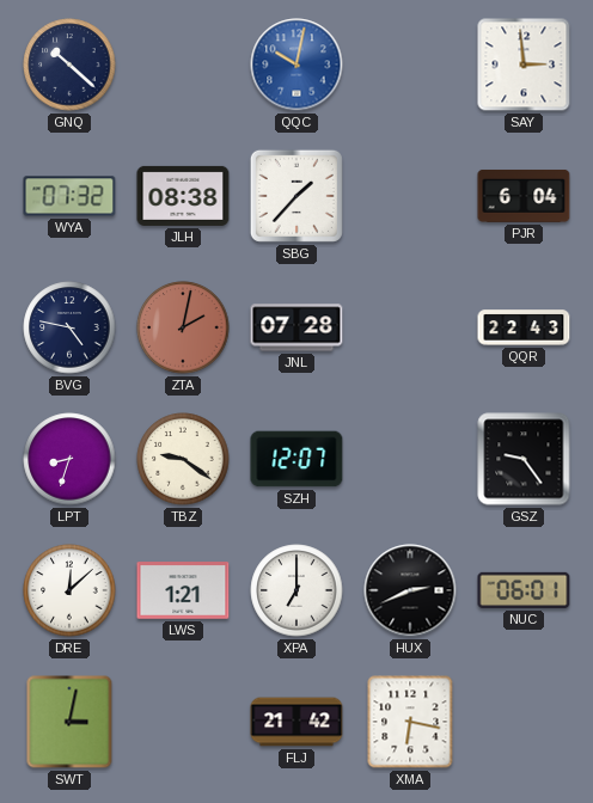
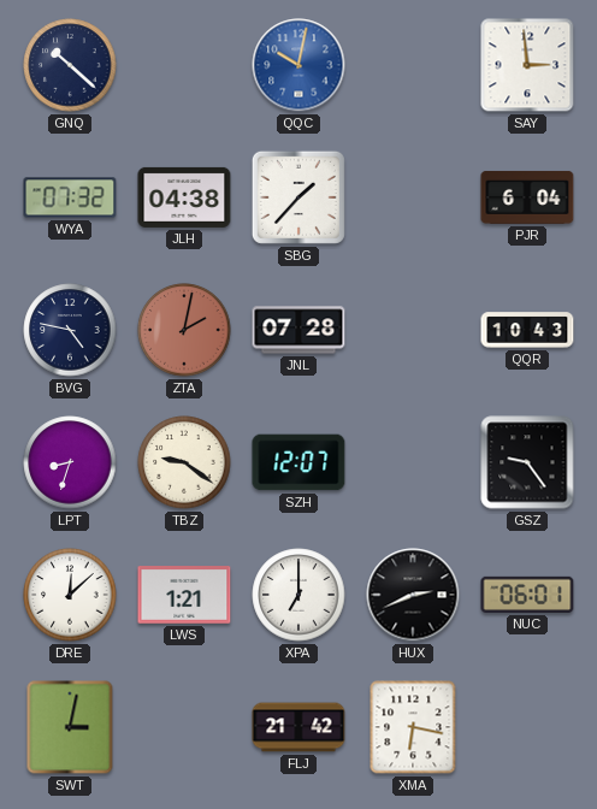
JLH: 08:38 -> 04:38
QQR: 22:43 -> 10:43
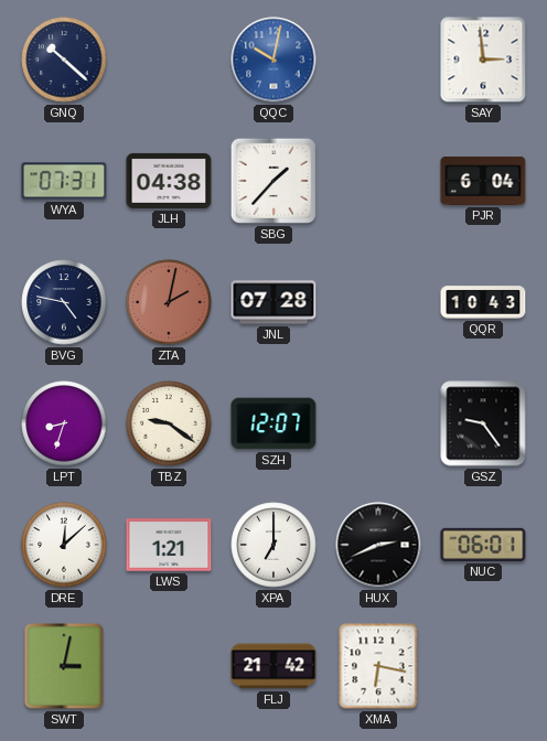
WYA: 07:32 -> 07:31
